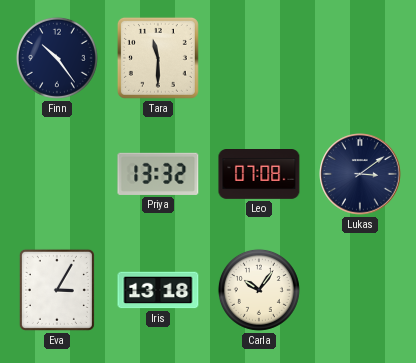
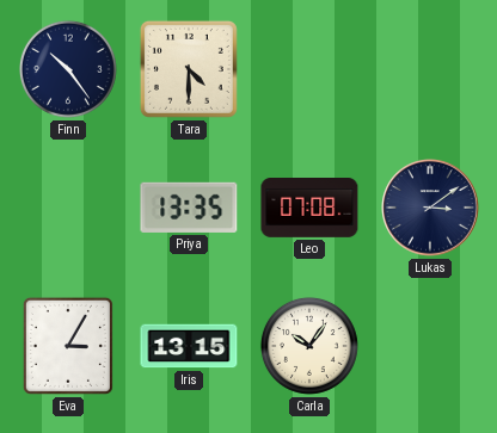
Tara: 11:30 -> 4:30
Priya: 13:32 -> 13:35
Iris: 13:18 -> 13:15
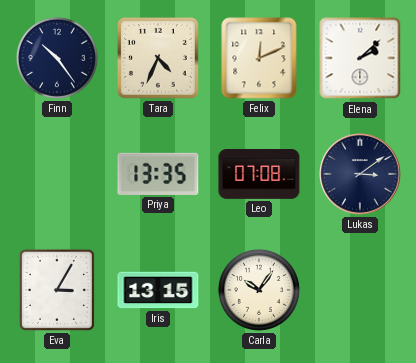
Tara: 4:30 -> 4:34
Felix: none -> 12:11
Elena: none -> 2:08
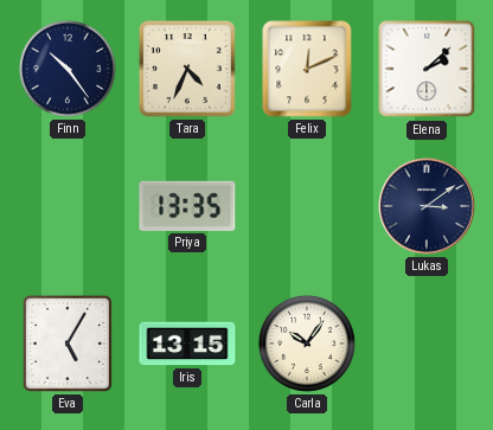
Leo: 07:08 -> none
Eva: 3:05 -> 5:05
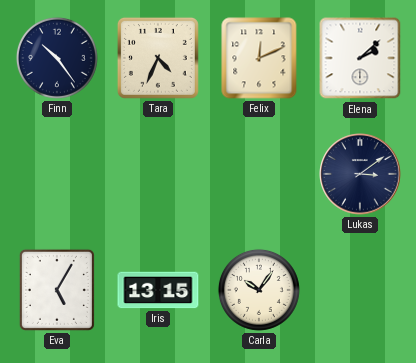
Priya: 13:35 -> none
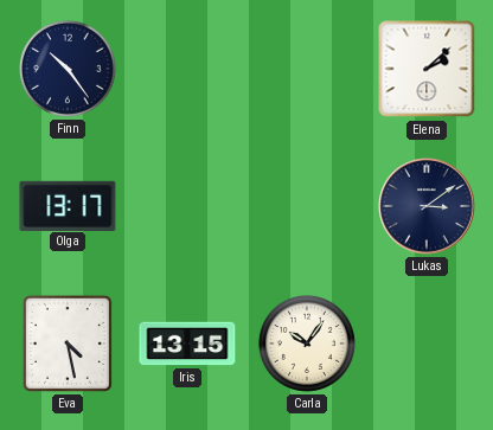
Tara: 4:34 -> none
Felix: 12:11 -> none
Olga: none -> 13:17
Eva: 5:05 -> 4:28
